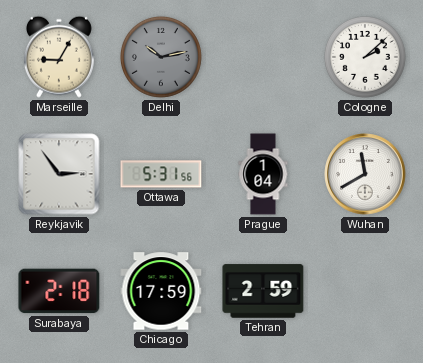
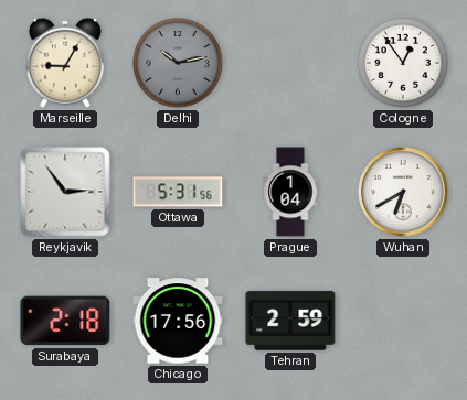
Cologne: 2:08 -> 12:54
Wuhan: 11:40 -> 6:40
Chicago: 17:59 -> 17:56
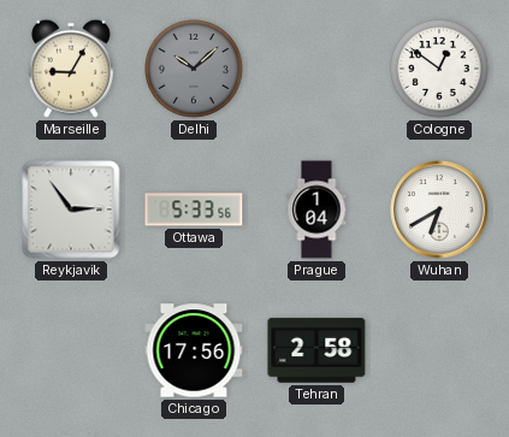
Delhi: 10:13 -> 10:08
Cologne: 12:54 -> 12:51
Ottawa: 5:31 -> 5:33
Surabaya: 2:18 -> none
Tehran: 2:59 -> 2:58
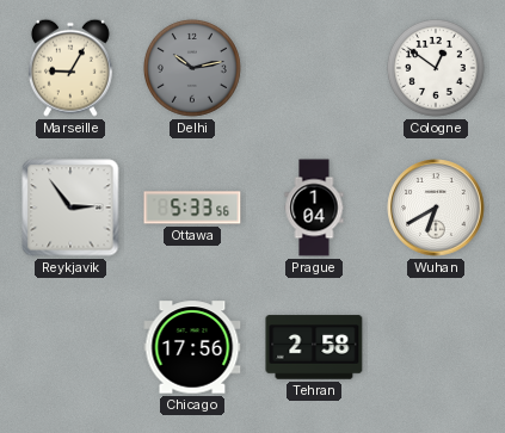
Delhi: 10:08 -> 10:13
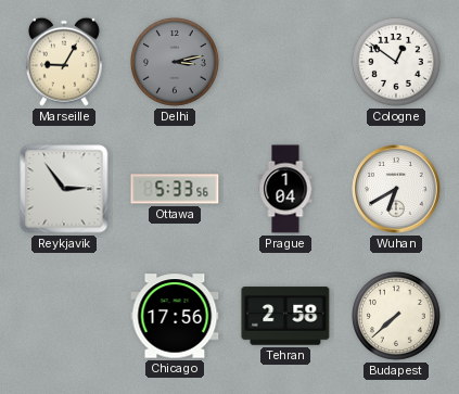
Delhi: 10:13 -> 3:13
Budapest: none -> 7:38
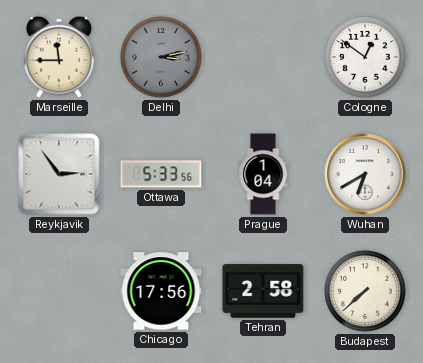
Marseille: 9:05 -> 11:45
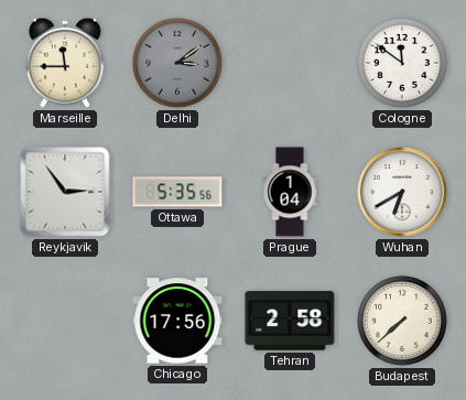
Delhi: 3:13 -> 3:09
Cologne: 12:51 -> 11:51
Ottawa: 5:33 -> 5:35
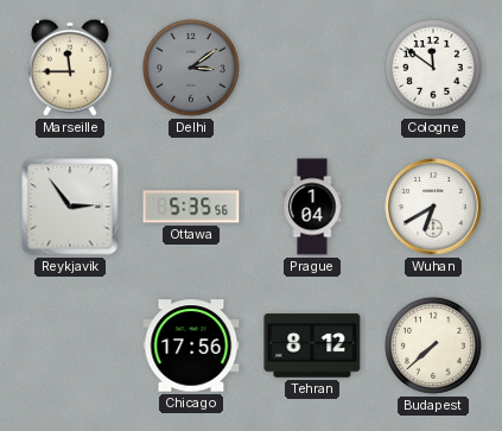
Tehran: 2:58 -> 8:12
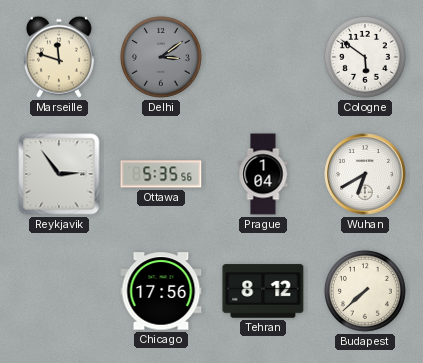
Marseille: 11:45 -> 11:48
Cologne: 11:51 -> 5:51
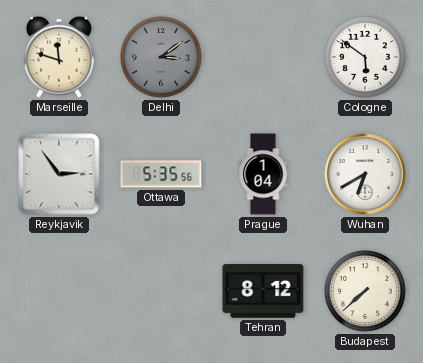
Chicago: 17:56 -> none
